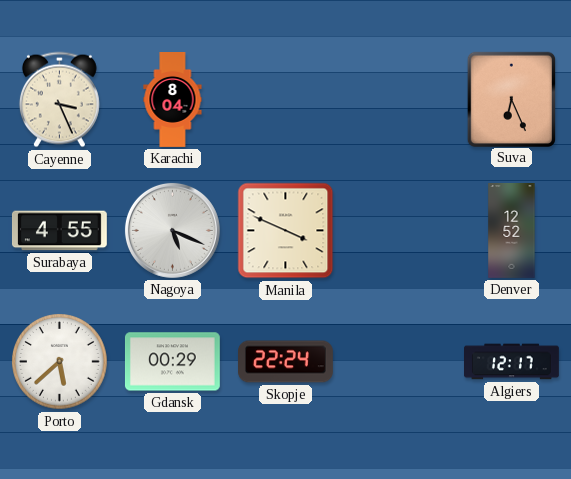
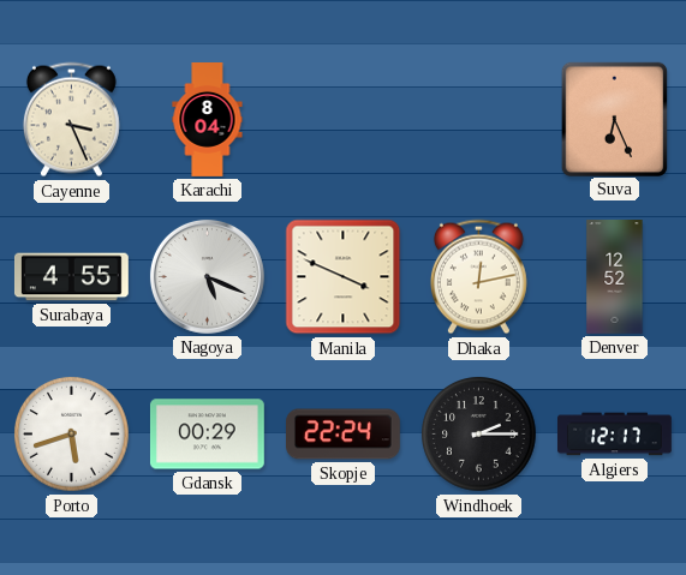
Dhaka: none -> 12:13
Porto: 5:38 -> 5:42
Windhoek: none -> 2:15
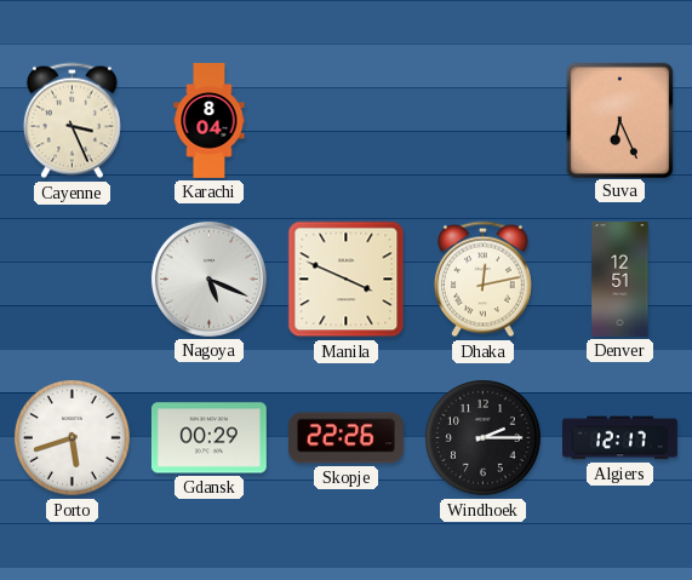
Surabaya: 4:55 -> none
Denver: 12:52 -> 12:51
Skopje: 22:24 -> 22:26
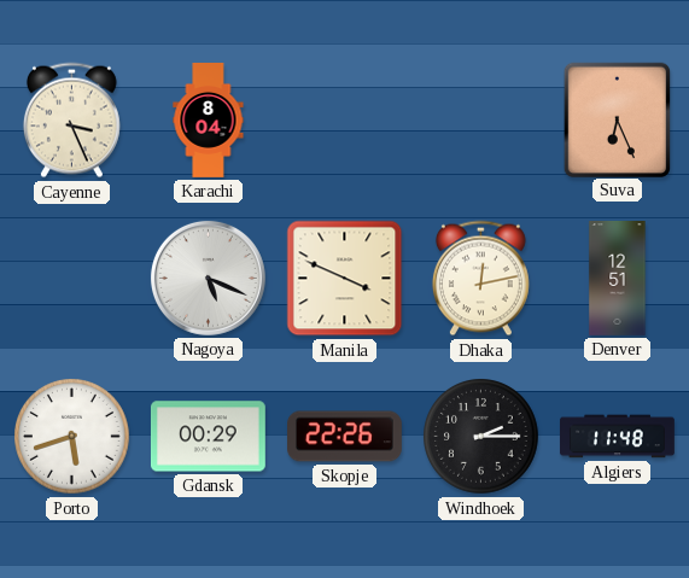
Algiers: 12:17 -> 11:48
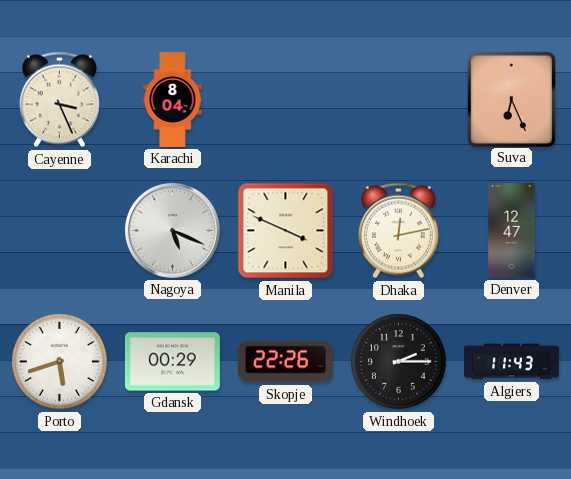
Denver: 12:51 -> 12:47
Algiers: 11:48 -> 11:43
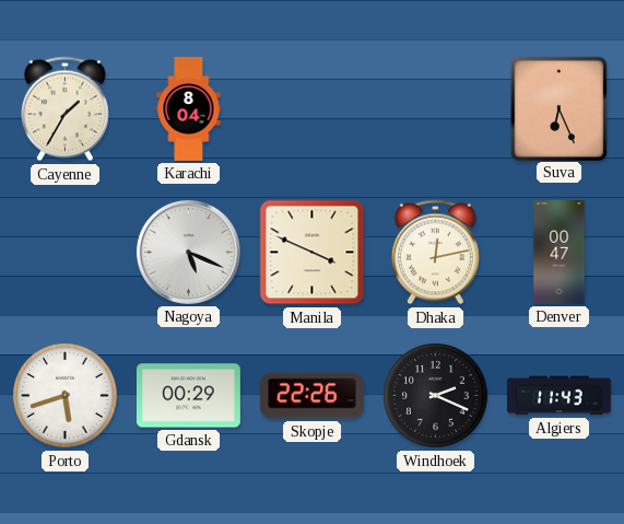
Cayenne: 3:26 -> 1:35
Denver: 12:47 -> 00:47
Windhoek: 2:15 -> 2:19
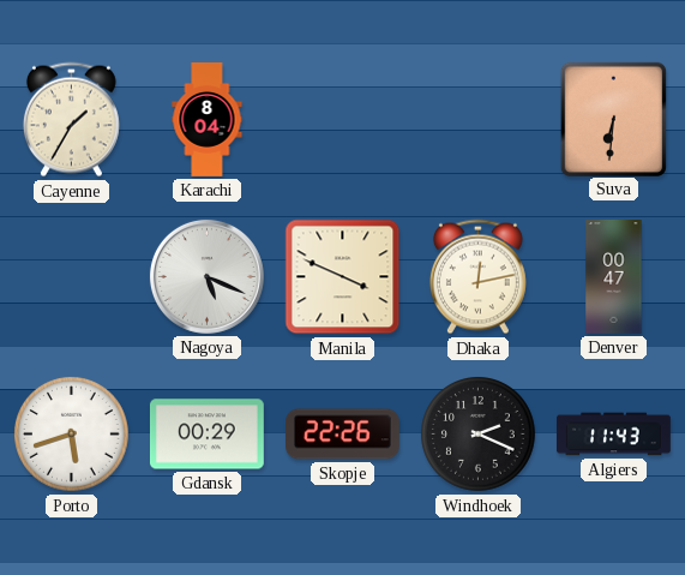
Suva: 6:26 -> 6:31
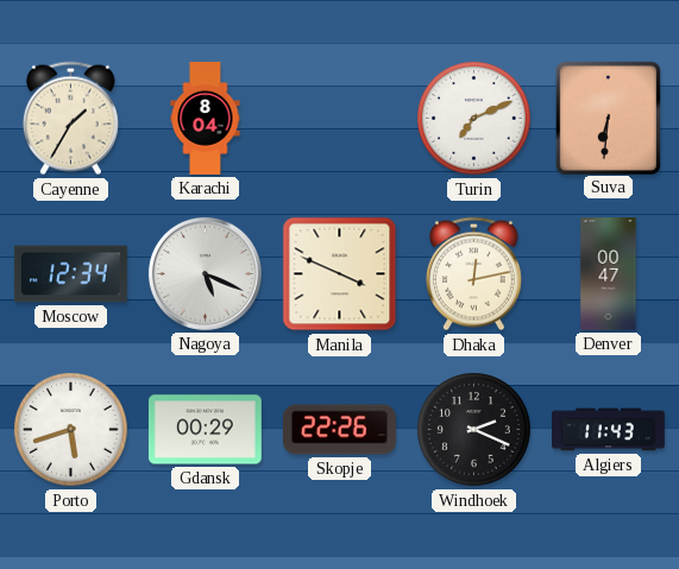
Turin: none -> 7:11
Moscow: none -> 12:34
